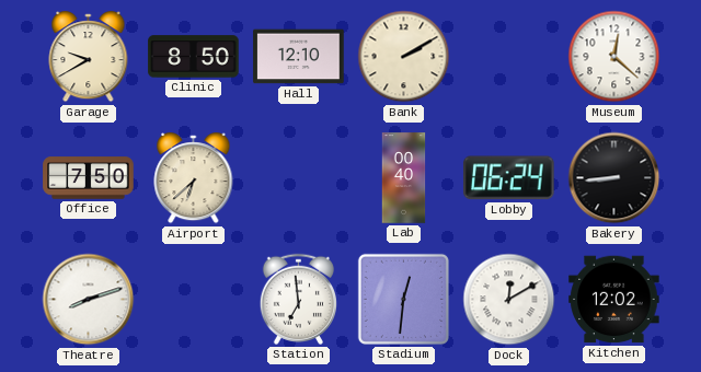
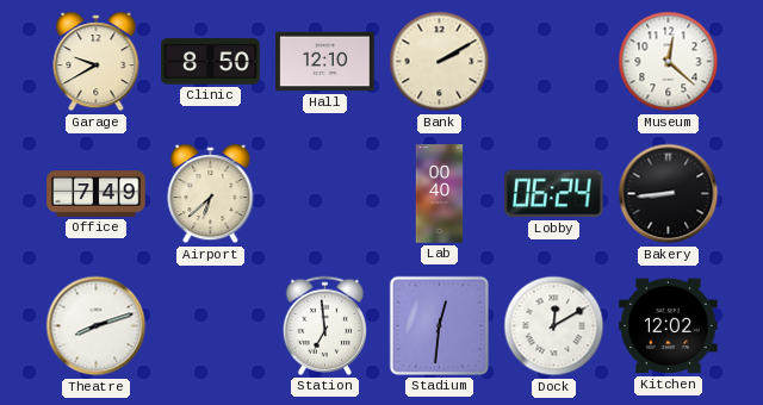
Office: 7:50 -> 7:49
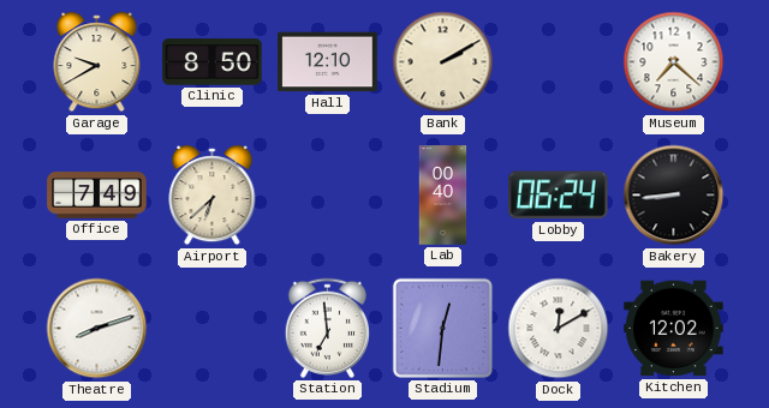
Museum: 12:22 -> 7:22
